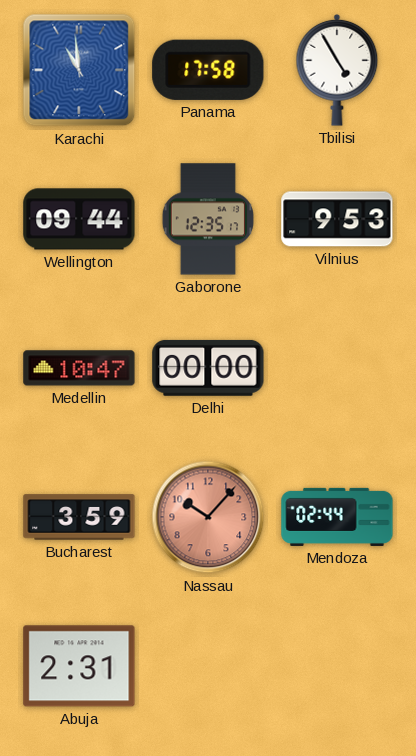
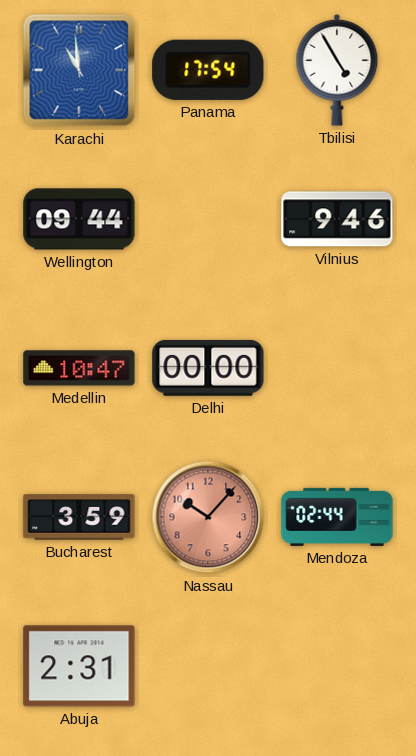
Panama: 17:58 -> 17:54
Gaborone: 12:35 -> none
Vilnius: 9:53 -> 9:46
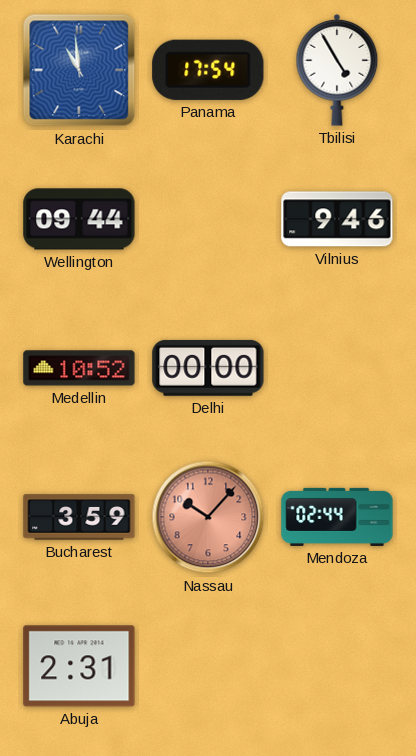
Medellin: 10:47 -> 10:52
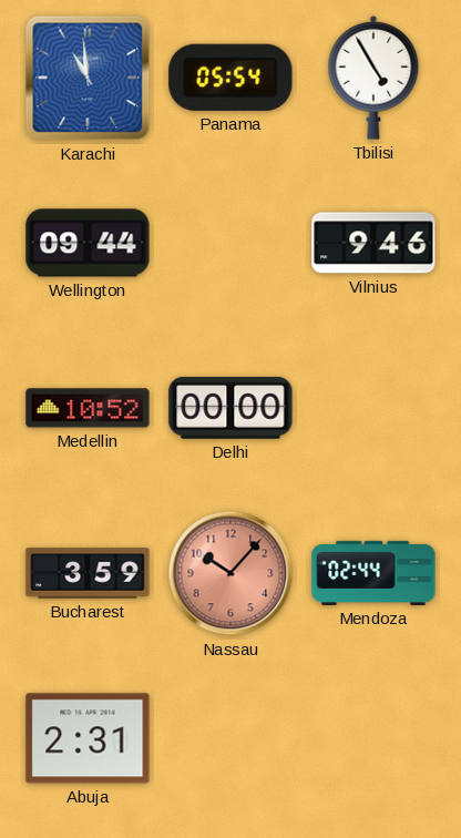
Panama: 17:54 -> 05:54
